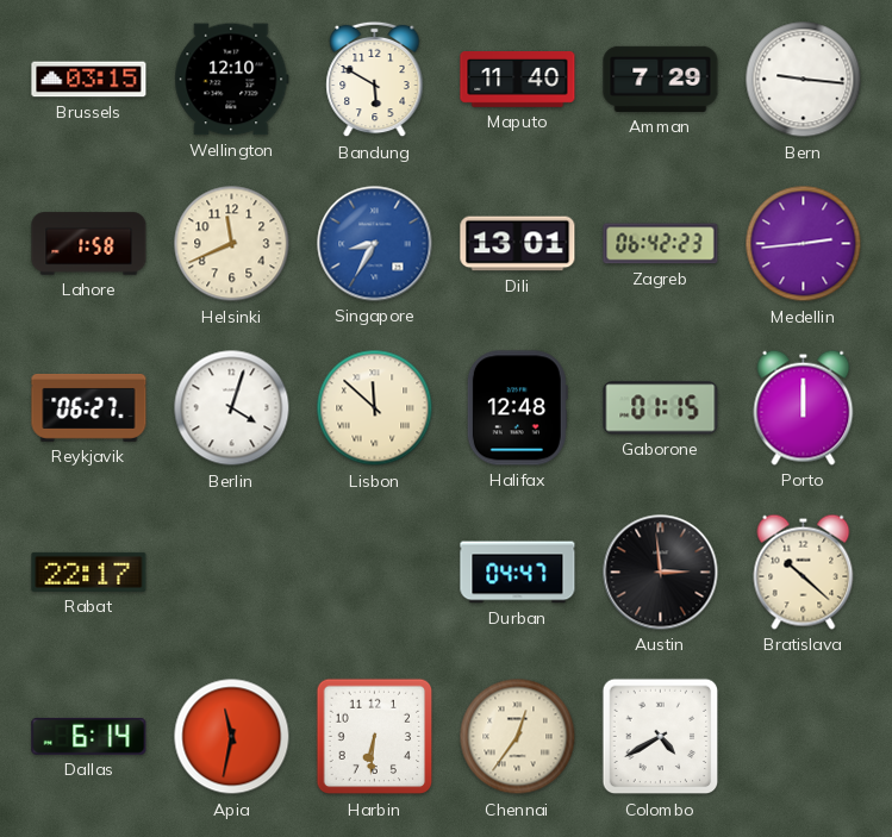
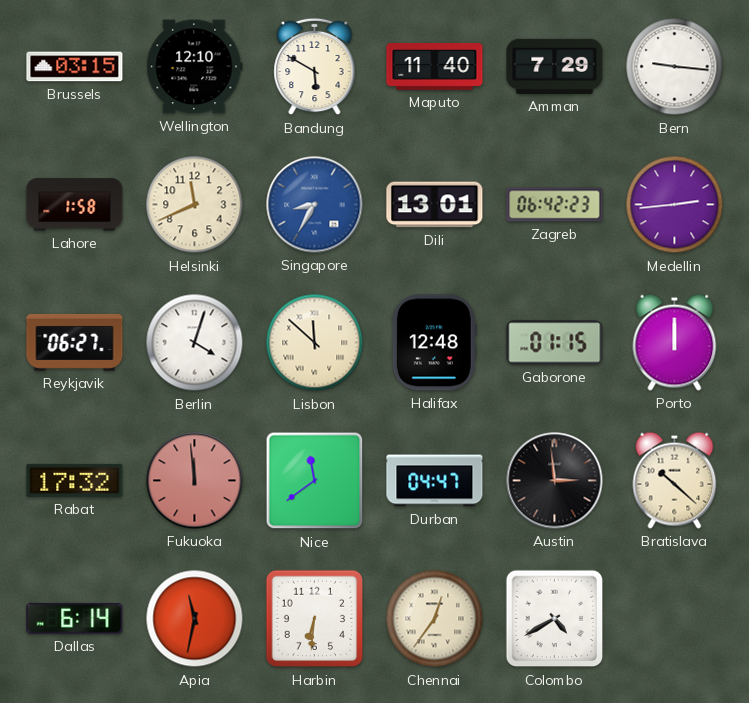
Rabat: 22:17 -> 17:32
Fukuoka: none -> 11:59
Nice: none -> 11:39
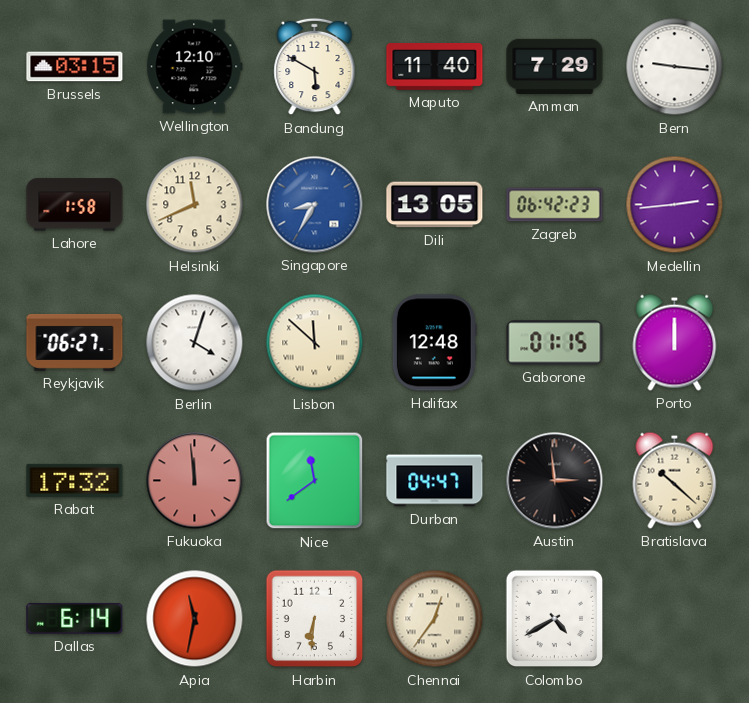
Dili: 13:01 -> 13:05
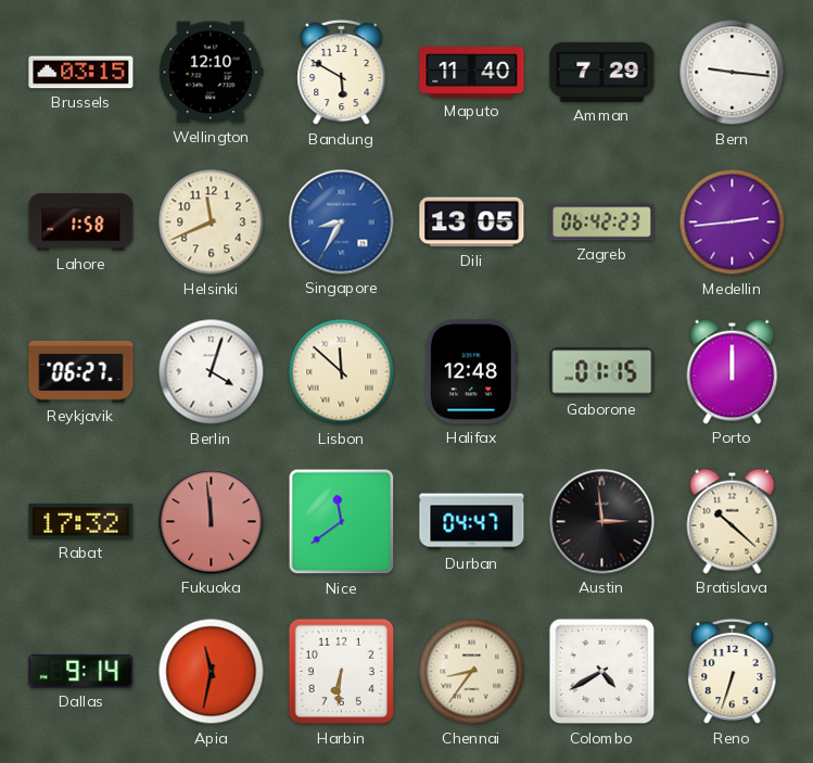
Dallas: 6:14 -> 9:14
Chennai: 12:36 -> 8:36
Reno: none -> 6:33
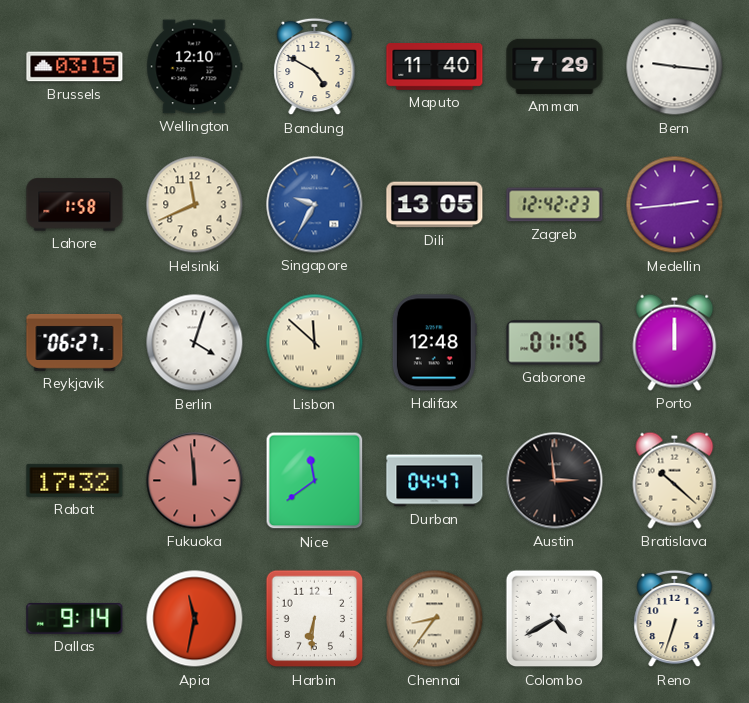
Bandung: 5:50 -> 4:50
Singapore: 8:35 -> 9:35
Zagreb: 06:42 -> 12:42
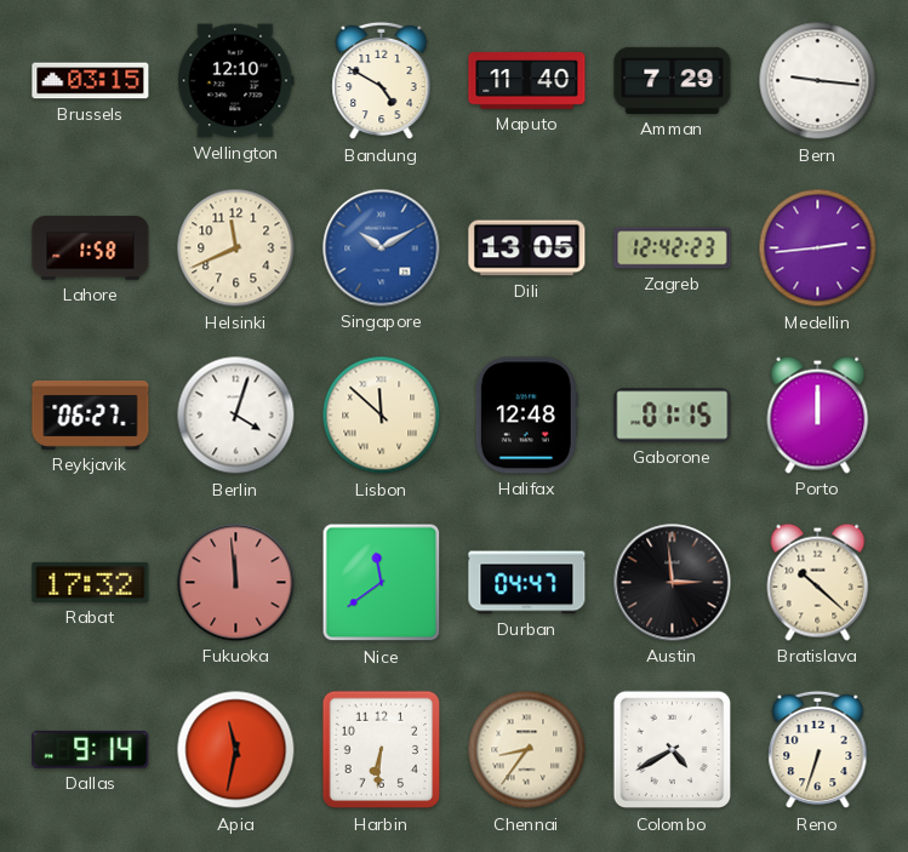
Singapore: 9:35 -> 10:10
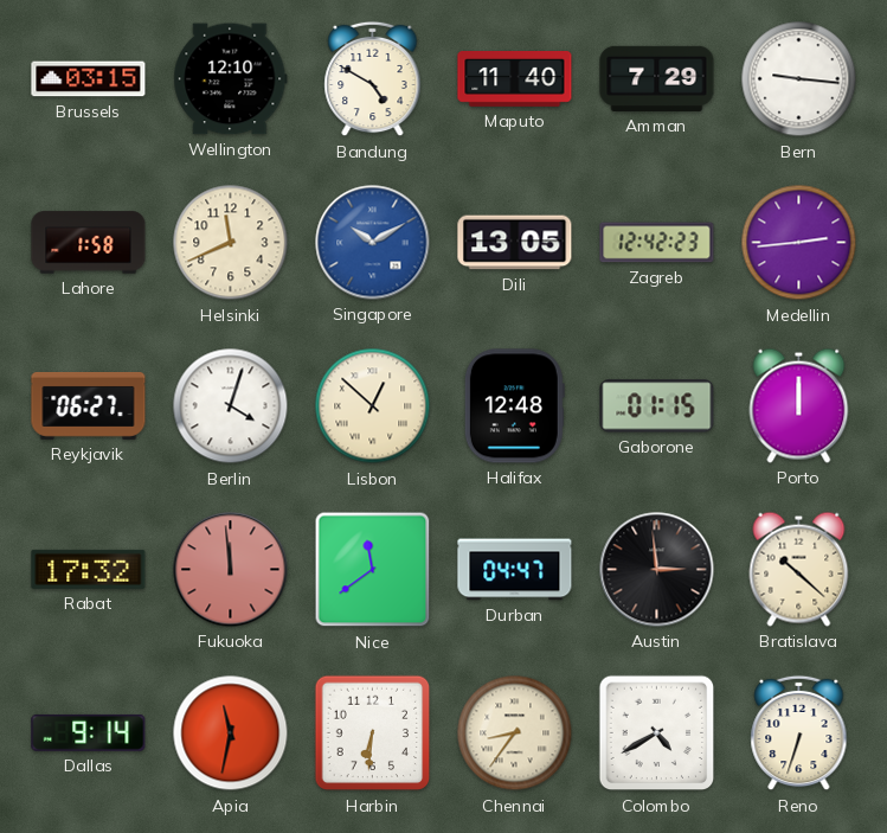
Lisbon: 11:52 -> 12:52
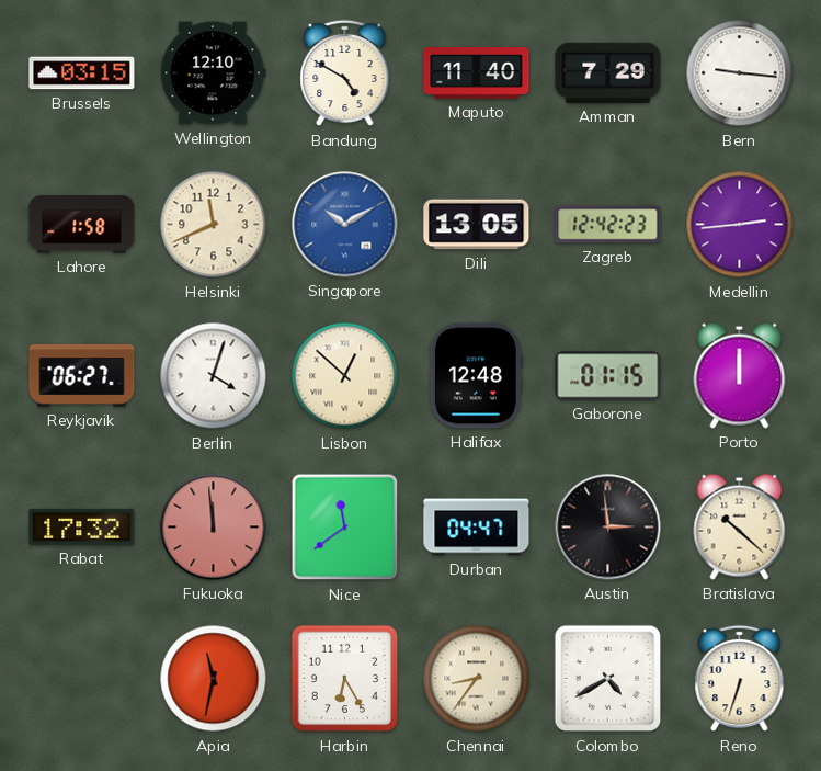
Dallas: 9:14 -> none
Harbin: 6:31 -> 6:25
